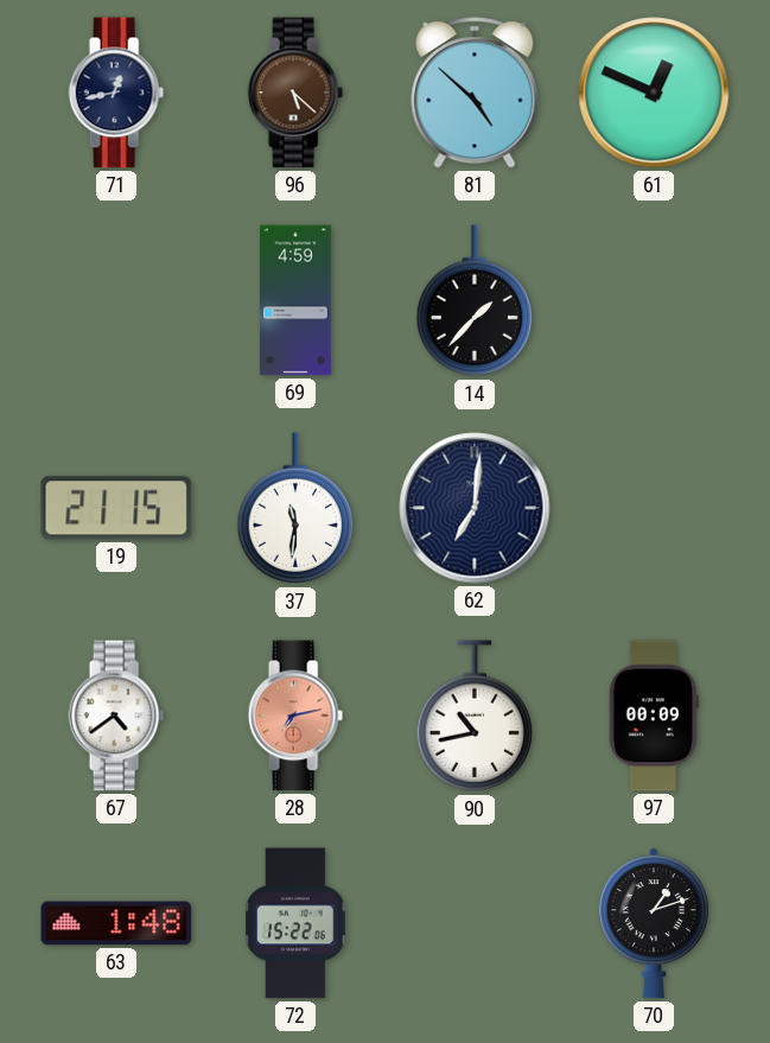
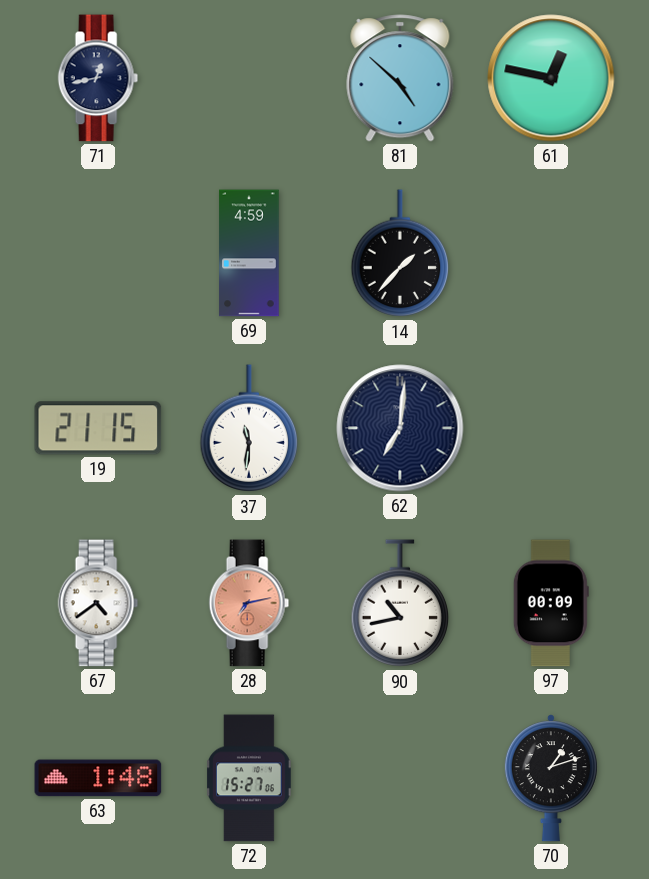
96: 5:22 -> none
61: 12:49 -> 12:47
72: 15:22 -> 15:27
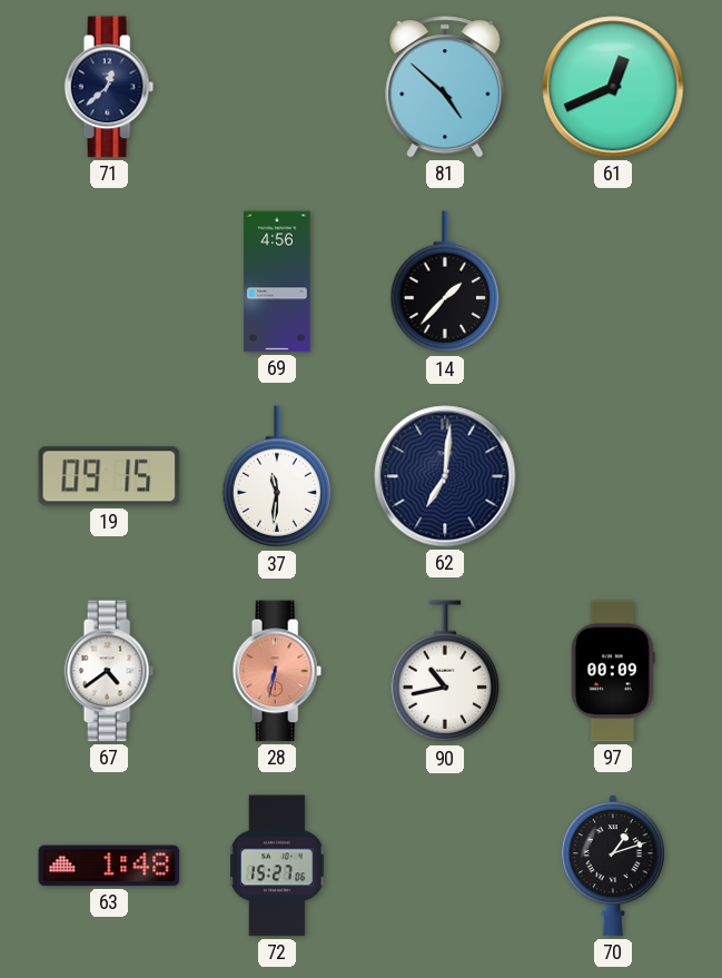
71: 12:43 -> 12:38
61: 12:47 -> 12:41
69: 4:59 -> 4:56
19: 21:15 -> 09:15
28: 7:13 -> 6:32
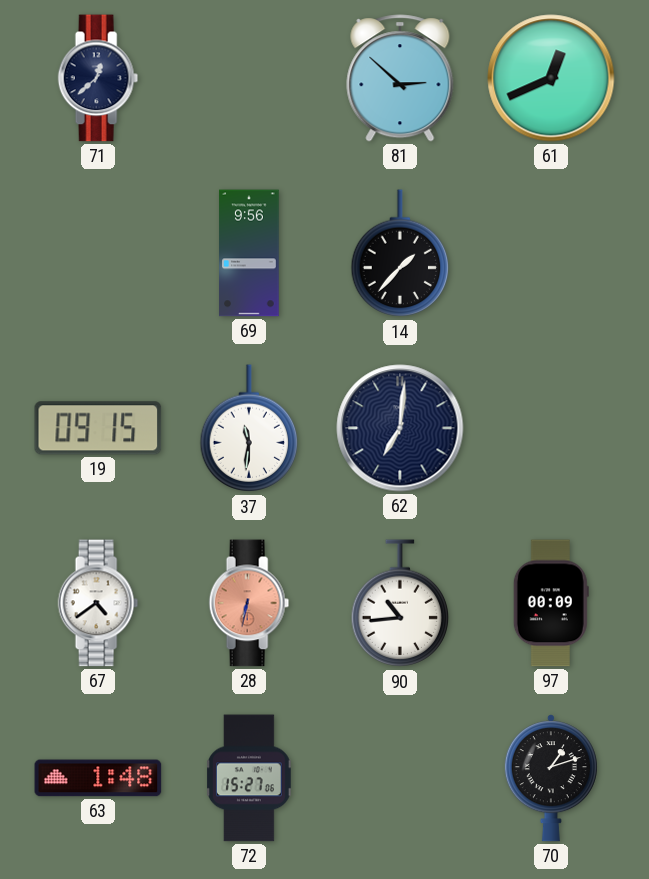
81: 4:52 -> 2:52
69: 4:56 -> 9:56
90: 10:43 -> 10:44
